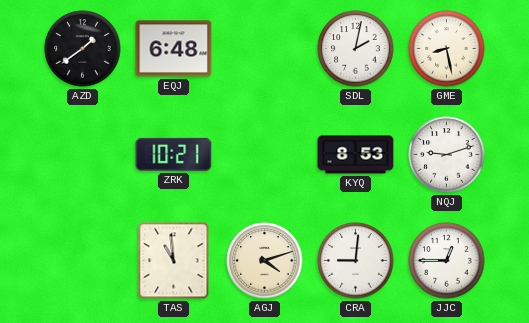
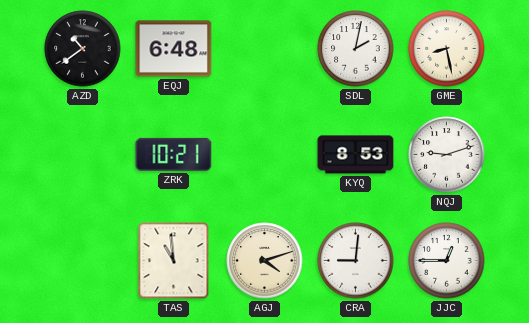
AZD: 1:39 -> 10:39
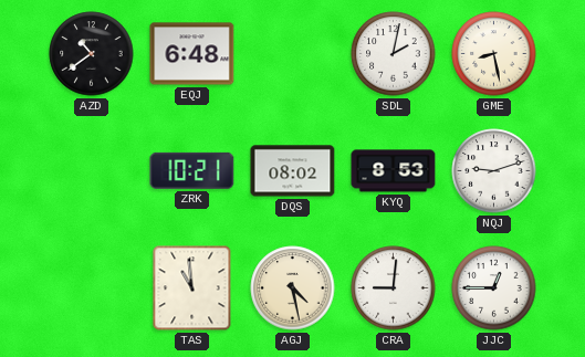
DQS: none -> 08:02
AGJ: 4:12 -> 4:28
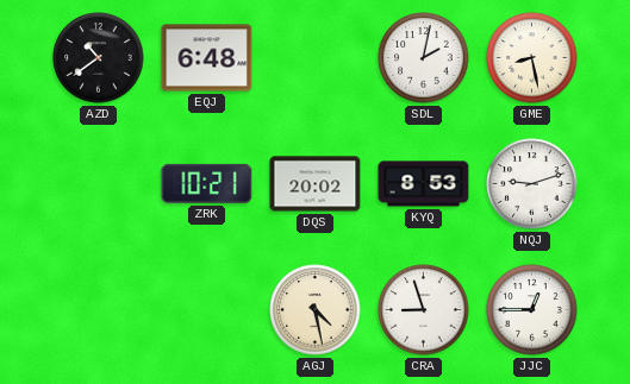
DQS: 08:02 -> 20:02
TAS: 10:59 -> none
CRA: 9:01 -> 8:57
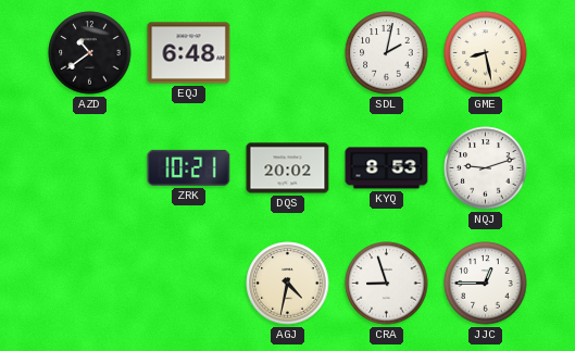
AGJ: 4:28 -> 4:32
